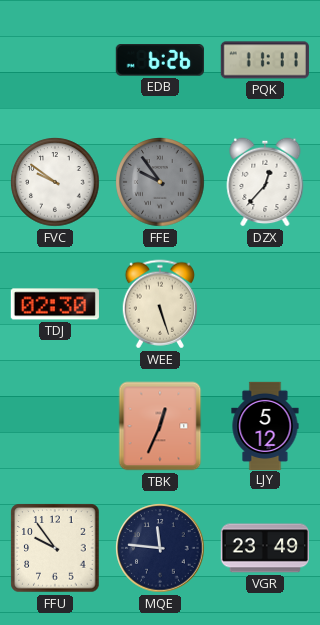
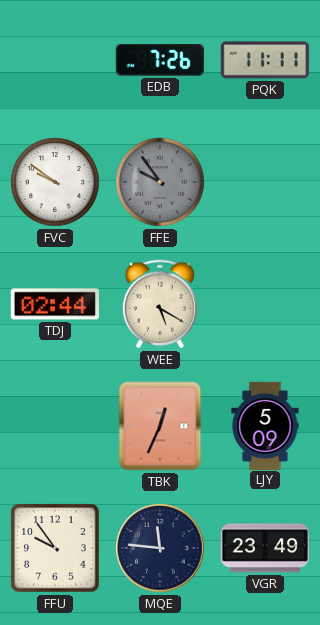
EDB: 6:26 -> 7:26
DZX: 12:37 -> none
TDJ: 02:30 -> 02:44
WEE: 5:27 -> 5:20
LJY: 5:12 -> 5:09
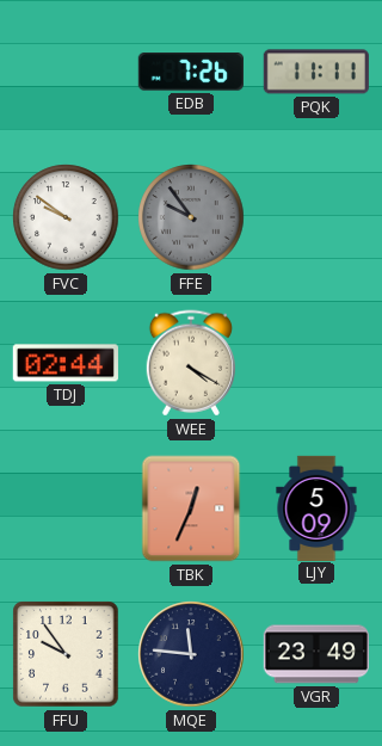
WEE: 5:20 -> 4:20
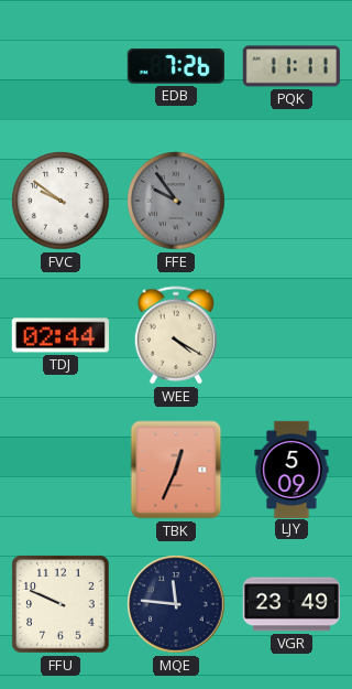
FFU: 9:54 -> 9:49
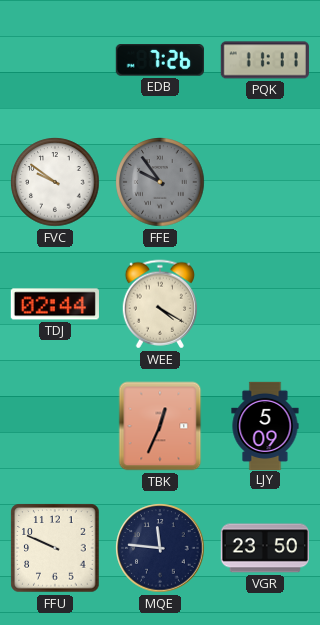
VGR: 23:49 -> 23:50
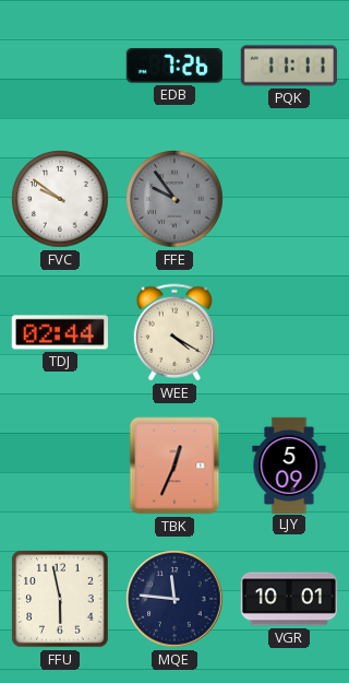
FFU: 9:49 -> 5:58
VGR: 23:50 -> 10:01
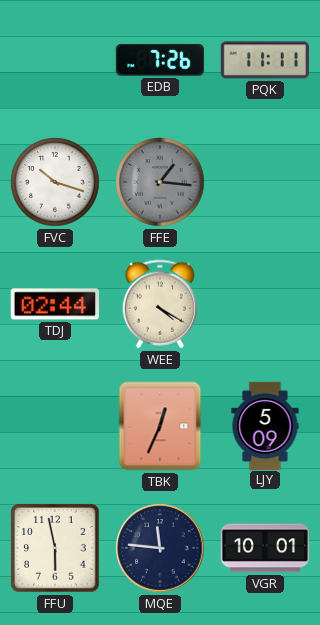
FVC: 9:51 -> 10:18
FFE: 9:54 -> 1:16
